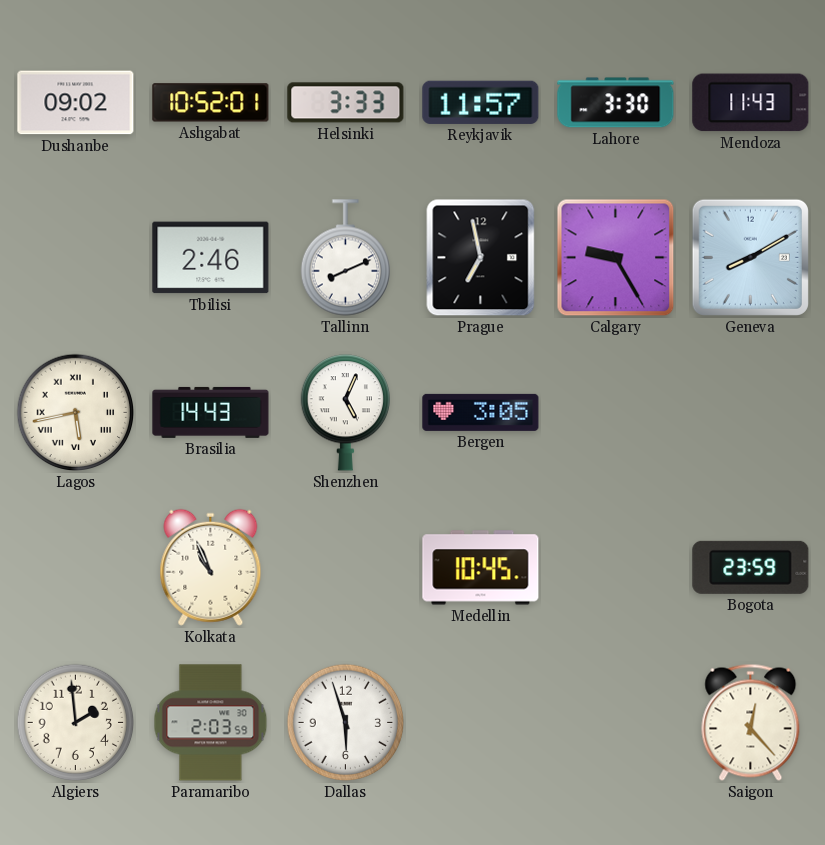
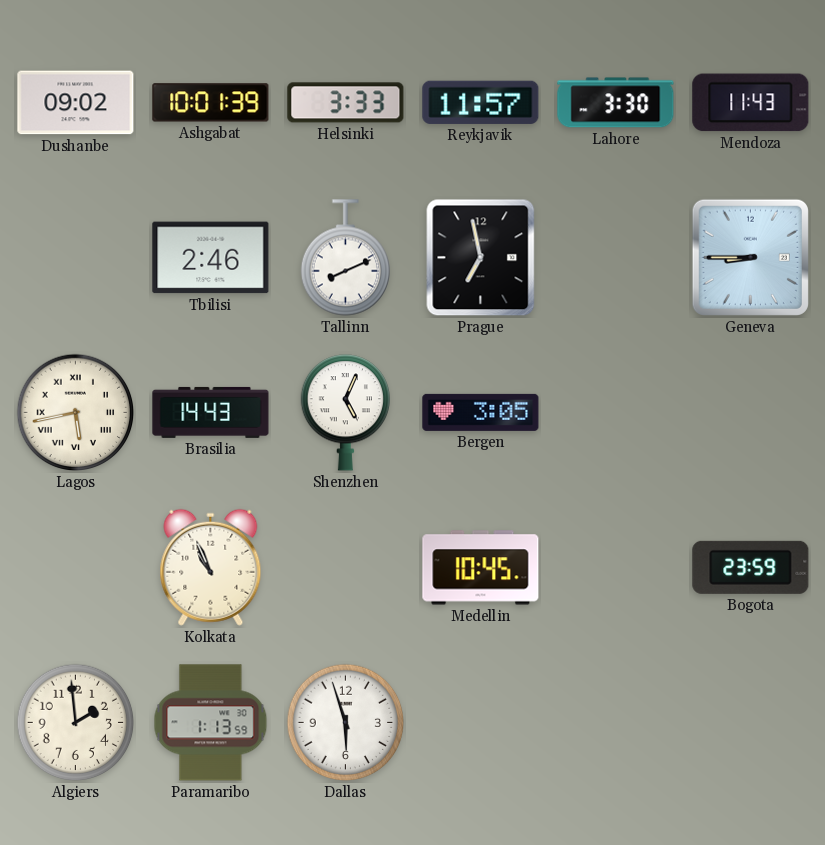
Ashgabat: 10:52 -> 10:01
Calgary: 9:25 -> none
Geneva: 8:10 -> 8:45
Paramaribo: 2:03 -> 1:13
Saigon: 12:23 -> none
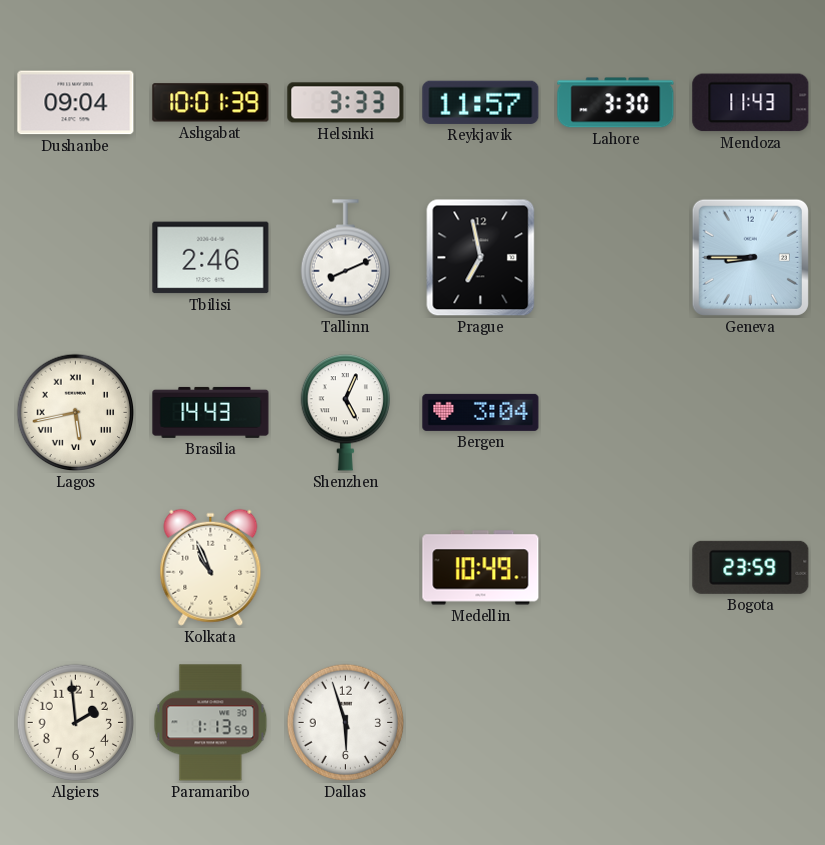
Dushanbe: 09:02 -> 09:04
Bergen: 3:05 -> 3:04
Medellin: 10:45 -> 10:49
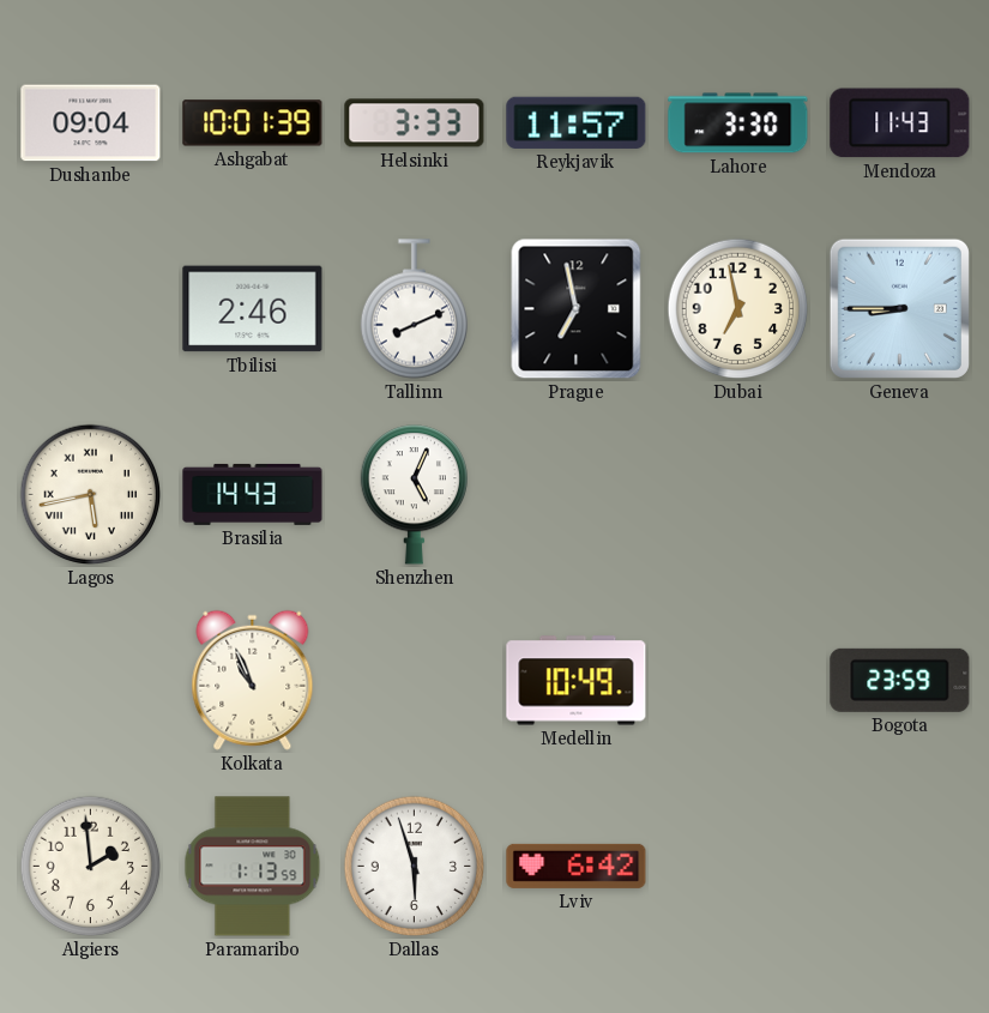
Dubai: none -> 6:58
Bergen: 3:04 -> none
Lviv: none -> 6:42
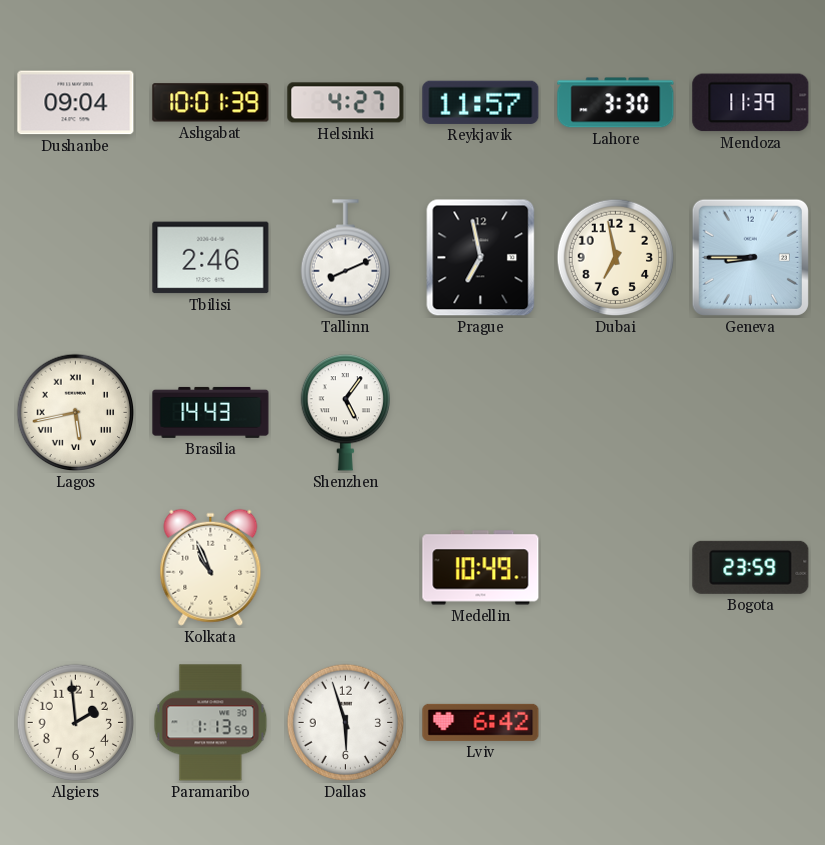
Helsinki: 3:33 -> 4:27
Mendoza: 11:43 -> 11:39
Shenzhen: 5:04 -> 5:06
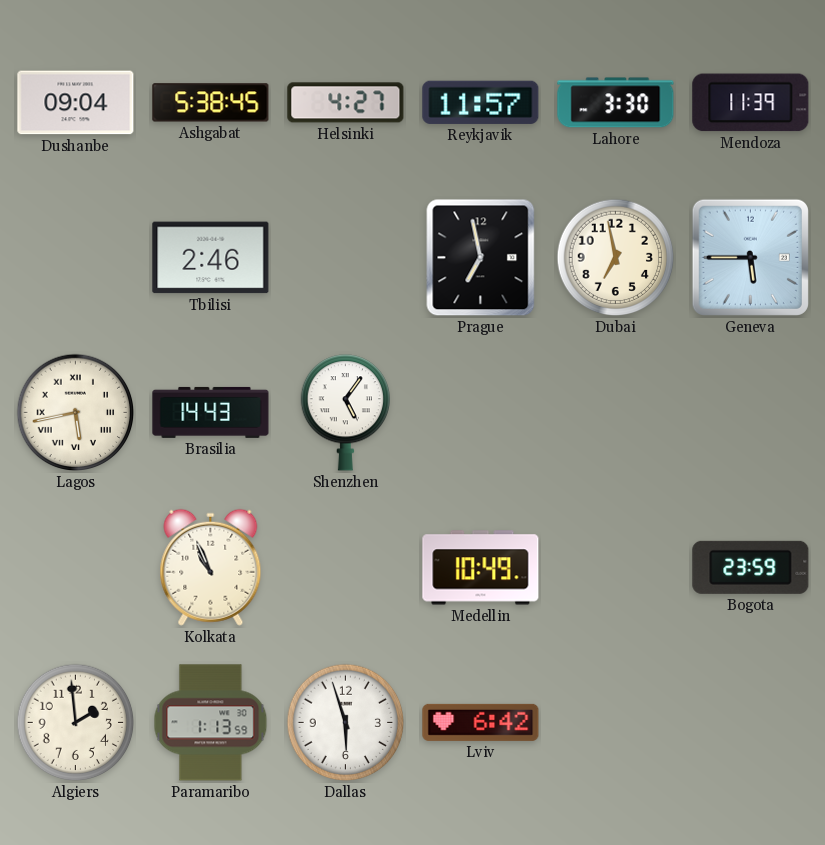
Ashgabat: 10:01 -> 5:38
Tallinn: 8:11 -> none
Geneva: 8:45 -> 5:45
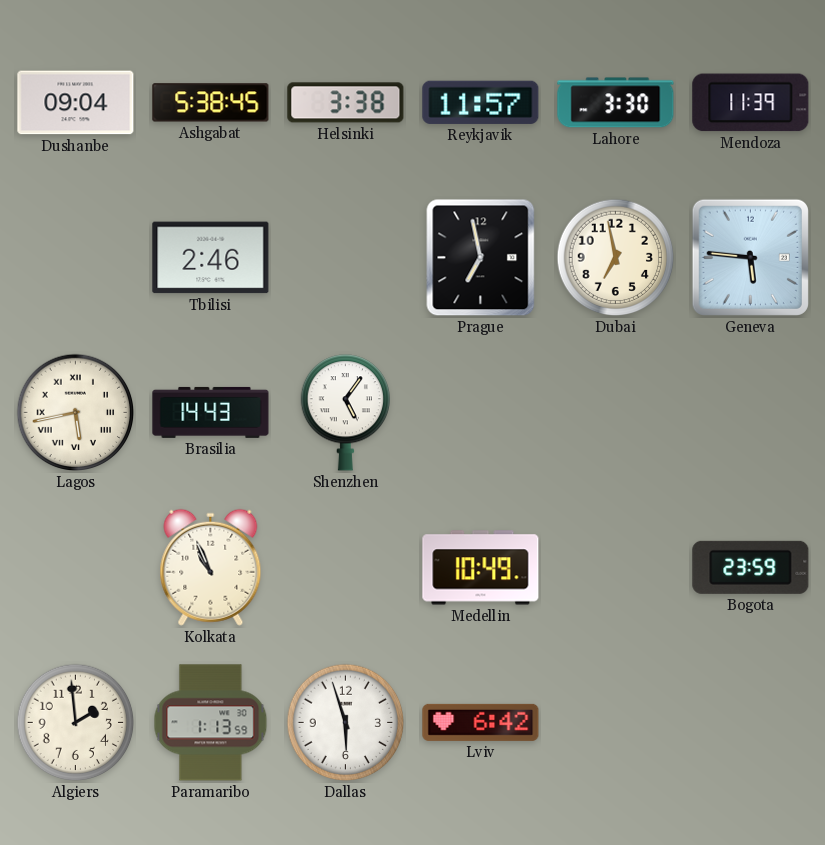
Helsinki: 4:27 -> 3:38
Geneva: 5:45 -> 5:46
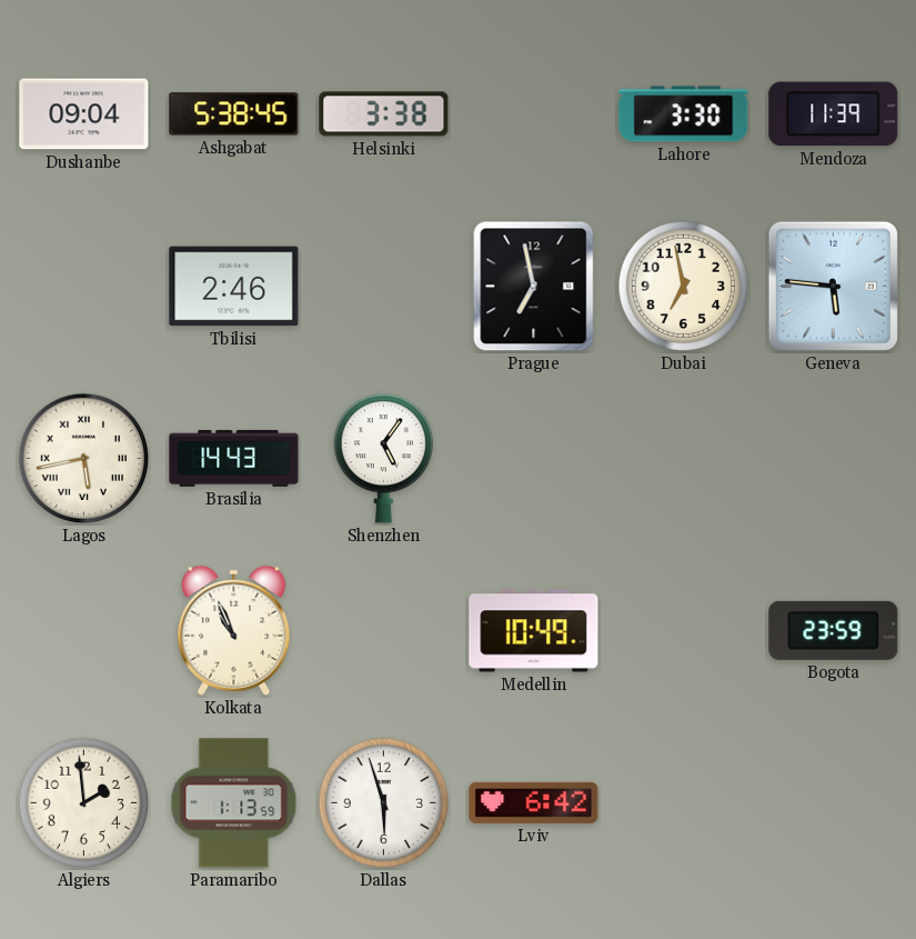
Reykjavik: 11:57 -> none
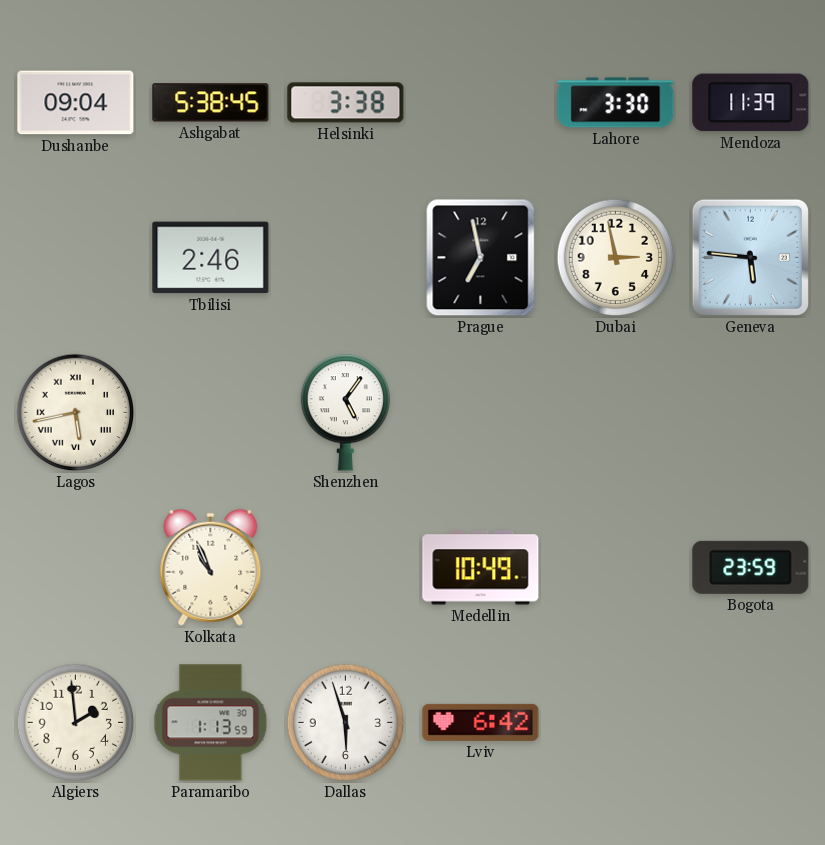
Dubai: 6:58 -> 2:58
Brasilia: 14:43 -> none
